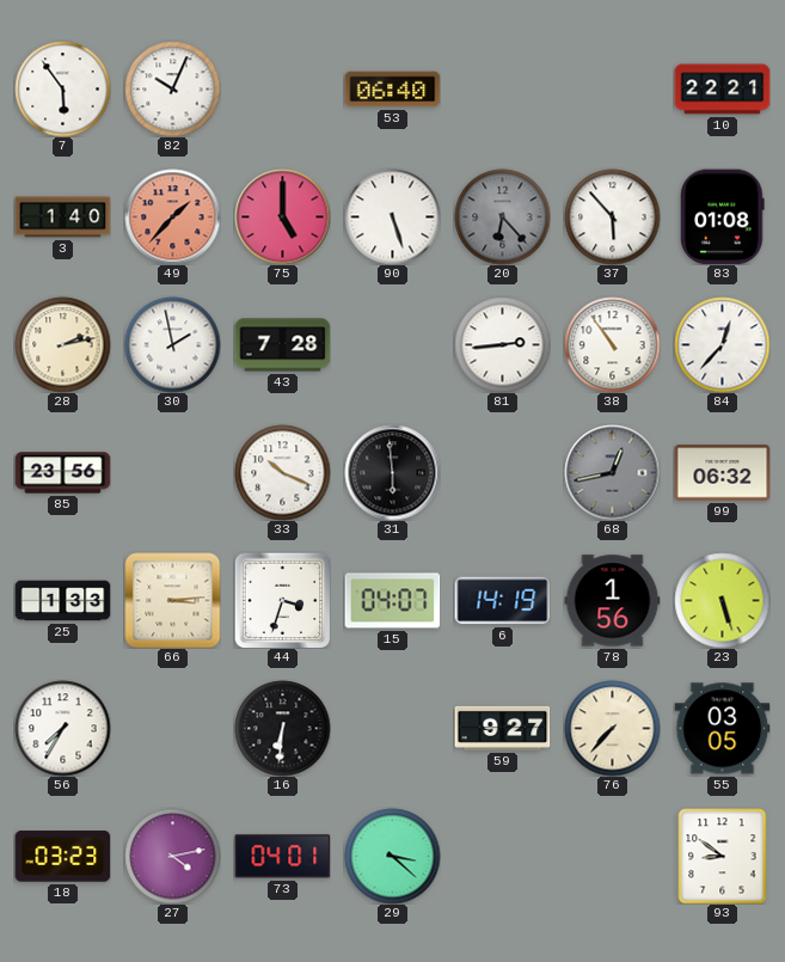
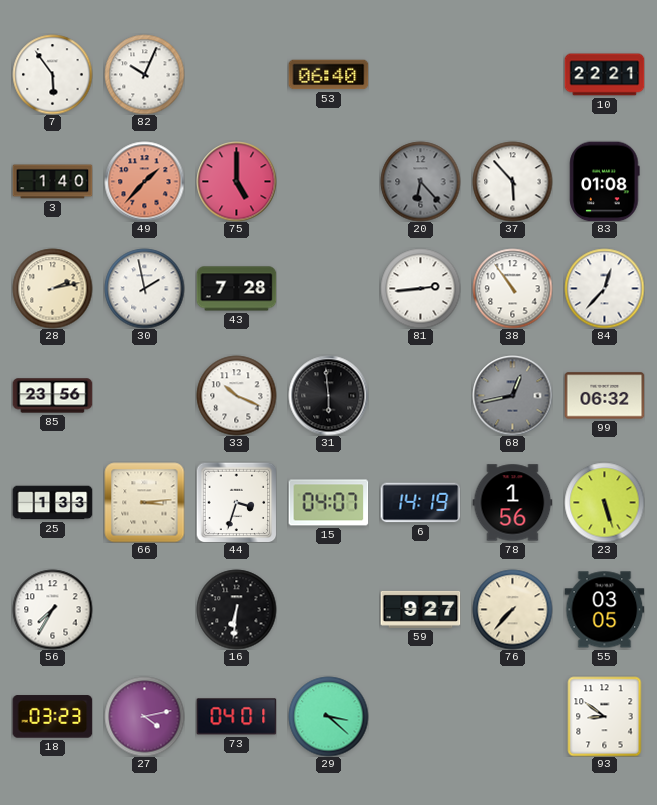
90: 5:27 -> none
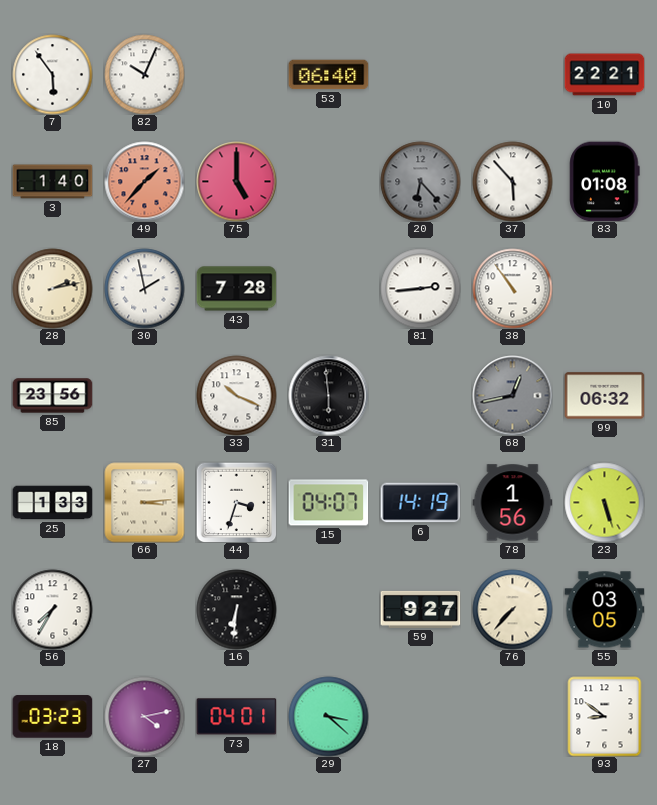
84: 12:37 -> none
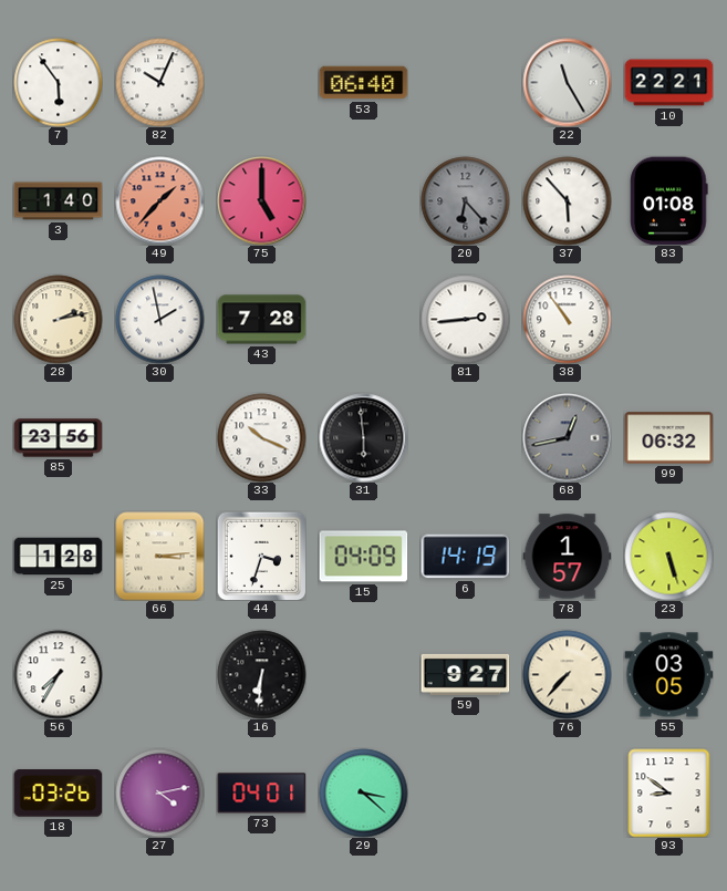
22: none -> 11:25
25: 1:33 -> 1:28
15: 04:07 -> 04:09
78: 1:56 -> 1:57
18: 03:23 -> 03:26
